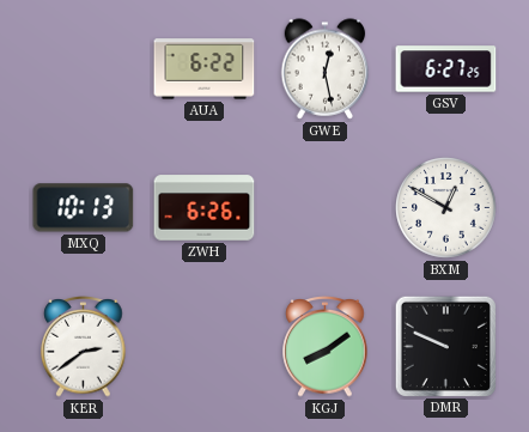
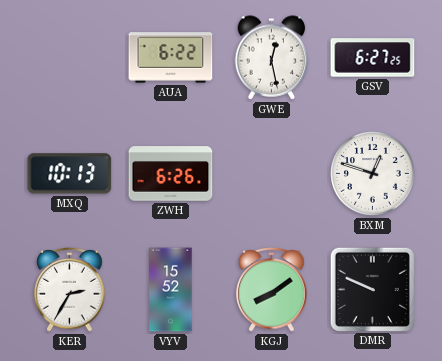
BXM: 12:50 -> 12:48
KER: 2:39 -> 2:35
VYV: none -> 15:52
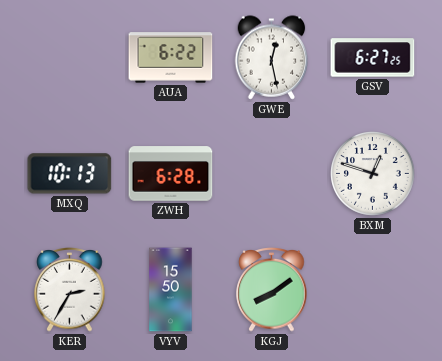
ZWH: 6:26 -> 6:28
VYV: 15:52 -> 15:50
DMR: 9:49 -> none
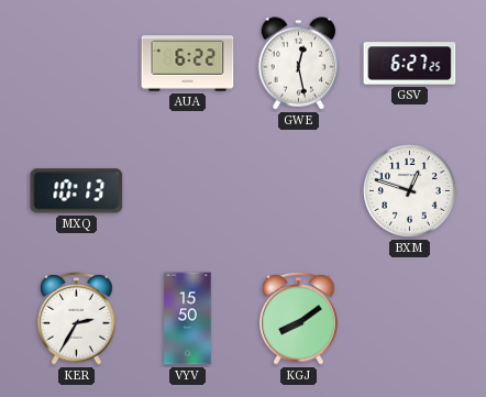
ZWH: 6:28 -> none
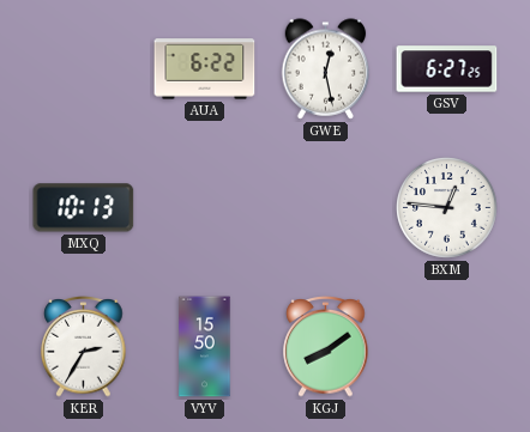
BXM: 12:48 -> 12:46
